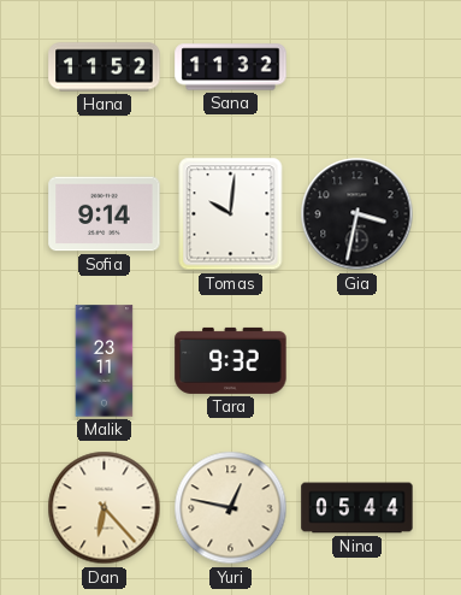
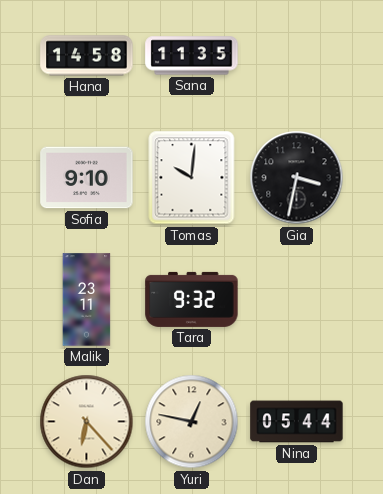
Hana: 11:52 -> 14:58
Sana: 11:32 -> 11:35
Sofia: 9:14 -> 9:10
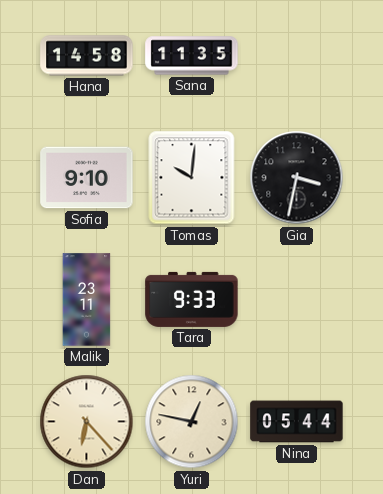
Tara: 9:32 -> 9:33
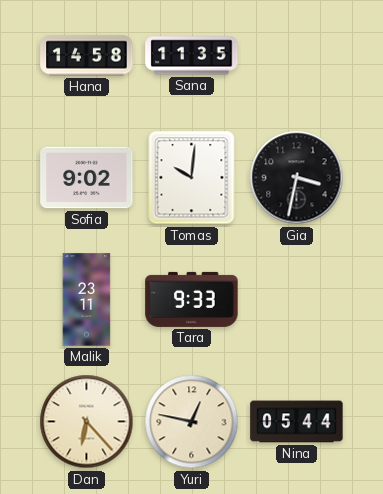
Sofia: 9:10 -> 9:02
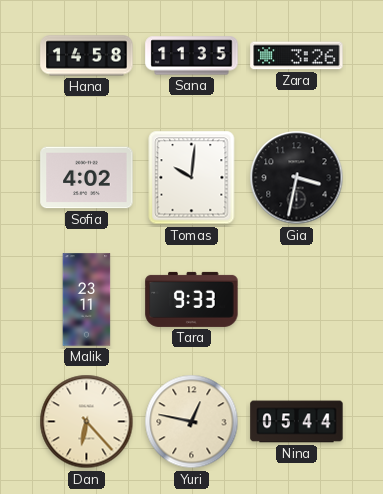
Zara: none -> 3:26
Sofia: 9:02 -> 4:02
